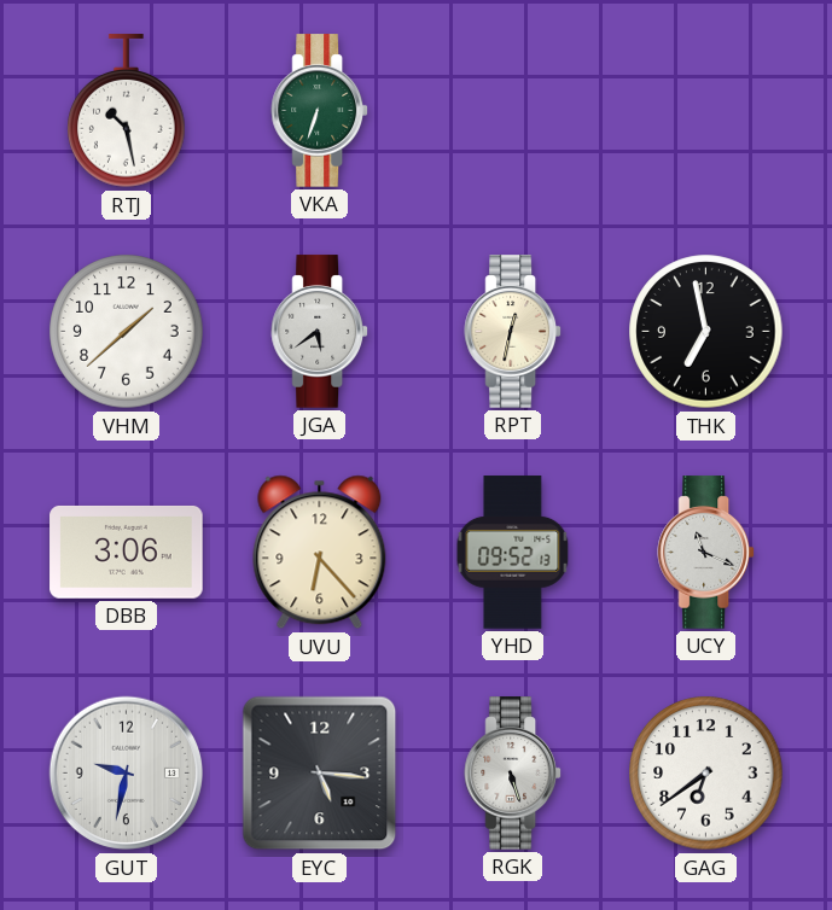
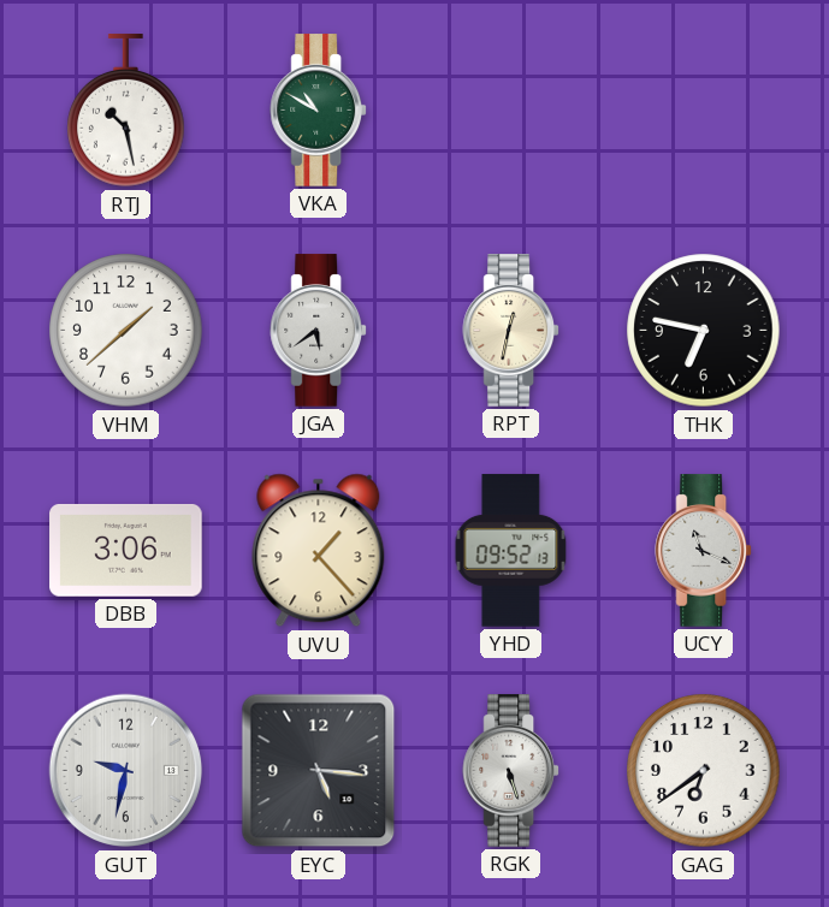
VKA: 6:33 -> 10:50
THK: 6:58 -> 6:47
UVU: 6:23 -> 1:23
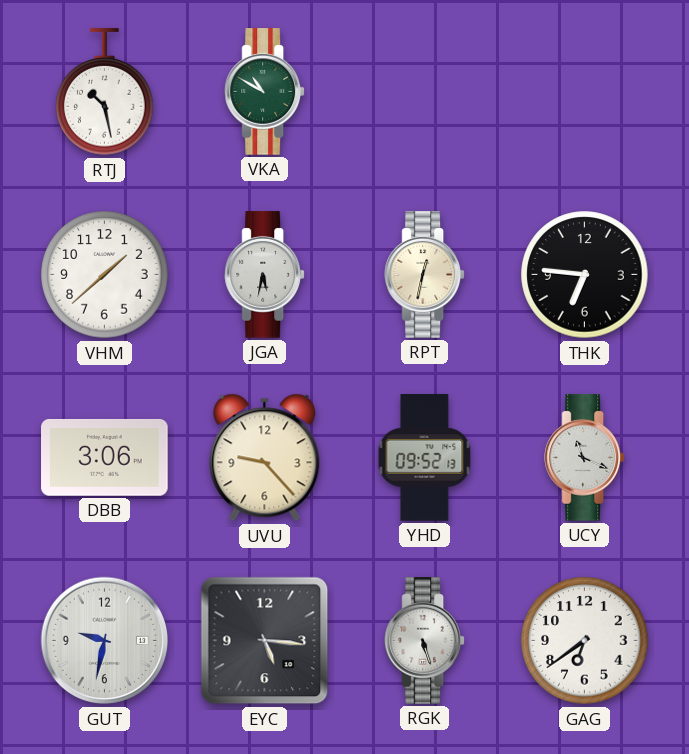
JGA: 5:39 -> 5:32
THK: 6:47 -> 6:46
UVU: 1:23 -> 9:23
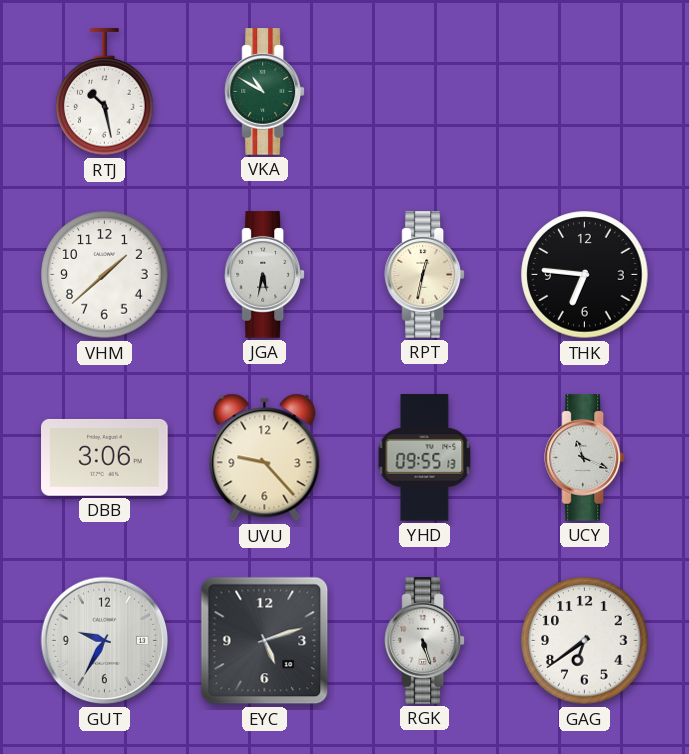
YHD: 09:52 -> 09:55
GUT: 9:32 -> 9:35
EYC: 5:16 -> 5:12
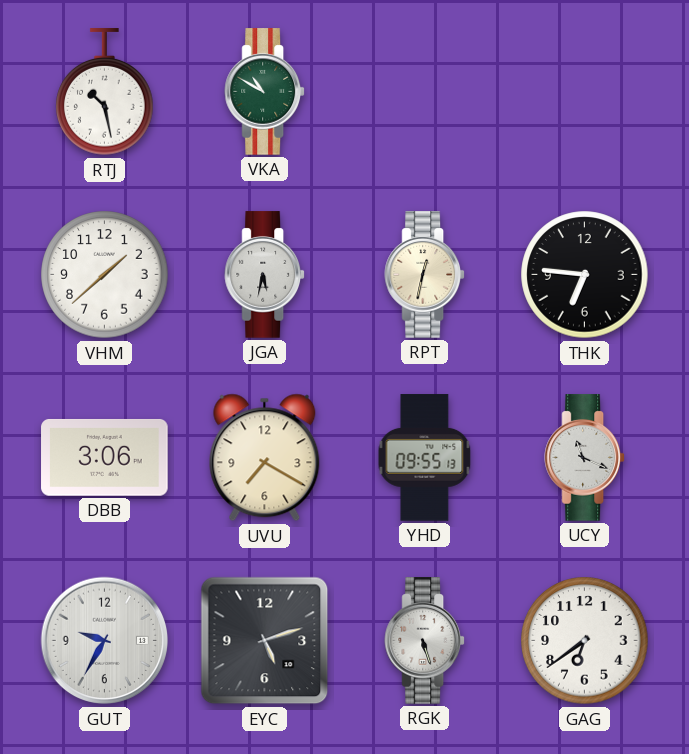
UVU: 9:23 -> 7:20
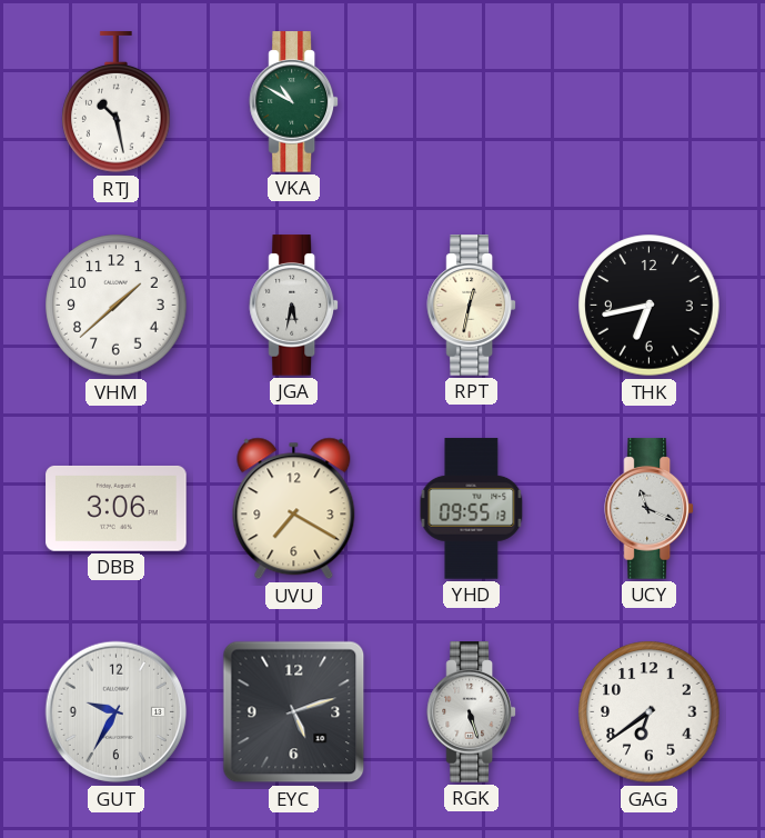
THK: 6:46 -> 6:43
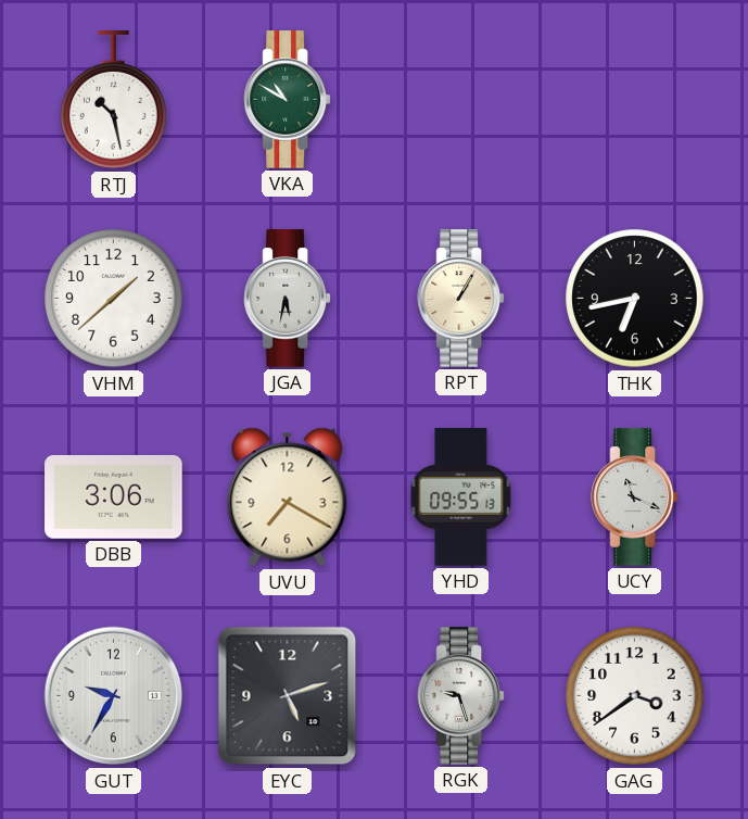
RPT: 12:32 -> 1:05
RGK: 5:27 -> 9:27
GAG: 6:39 -> 3:39
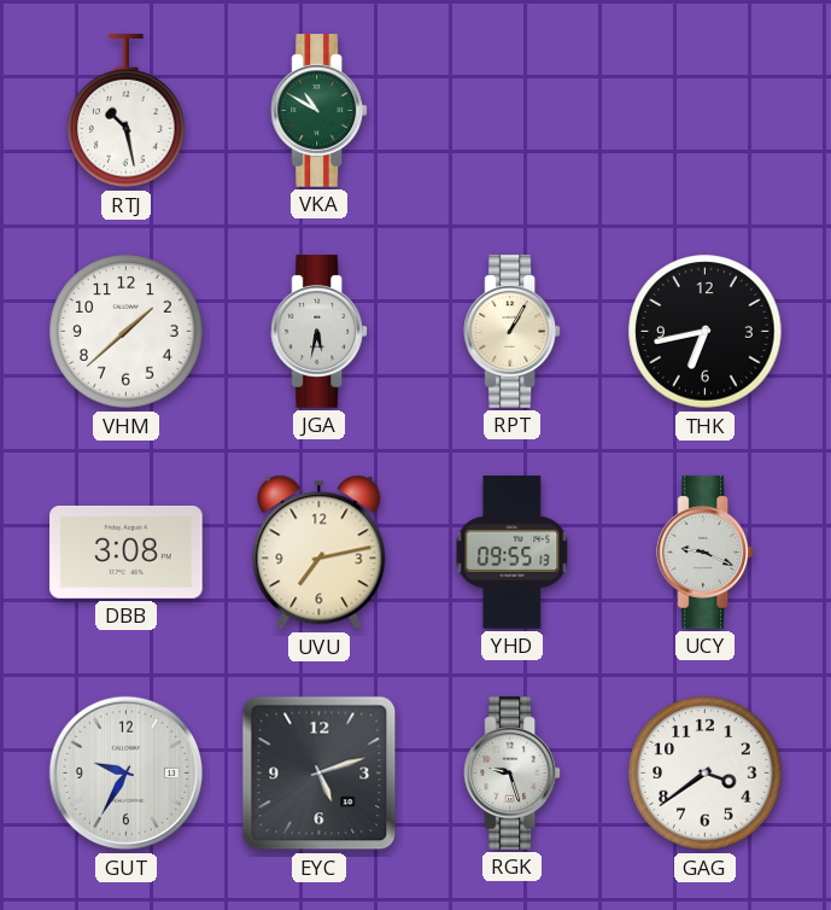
DBB: 3:06 -> 3:08
UVU: 7:20 -> 7:13
UCY: 11:19 -> 9:19
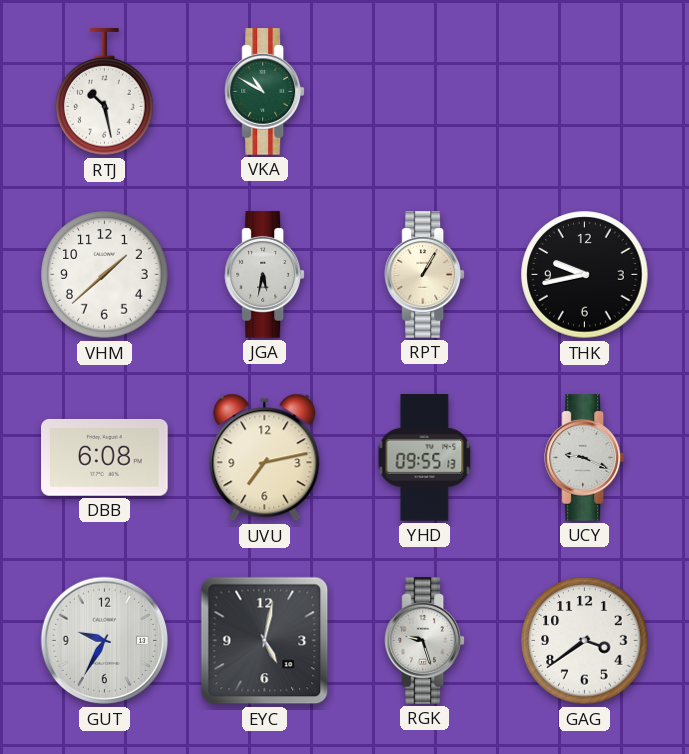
THK: 6:43 -> 9:43
DBB: 3:08 -> 6:08
EYC: 5:12 -> 5:02
